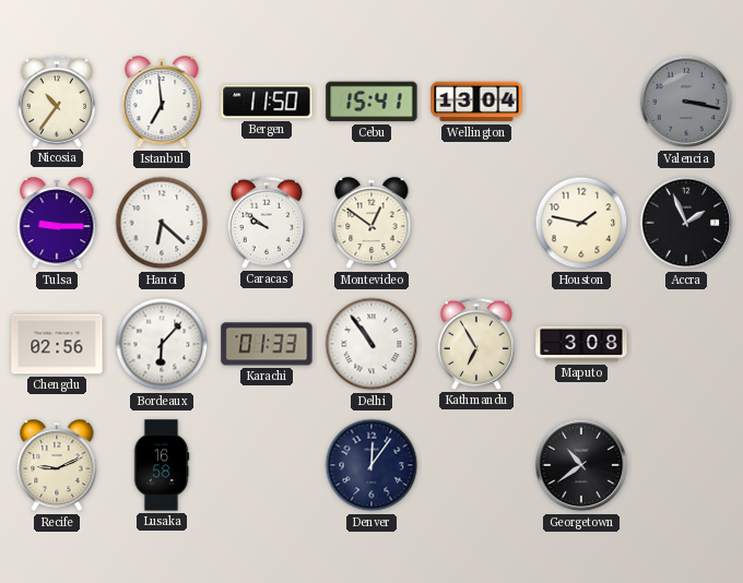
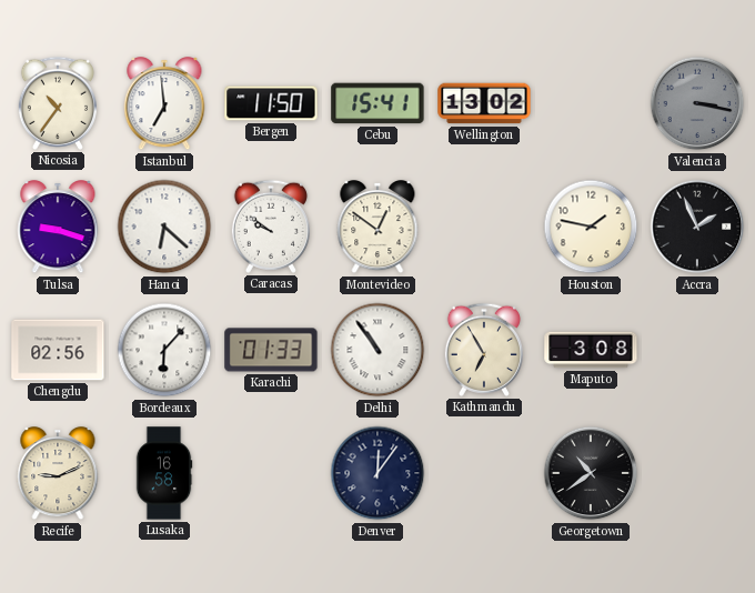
Wellington: 13:04 -> 13:02
Tulsa: 9:15 -> 9:18
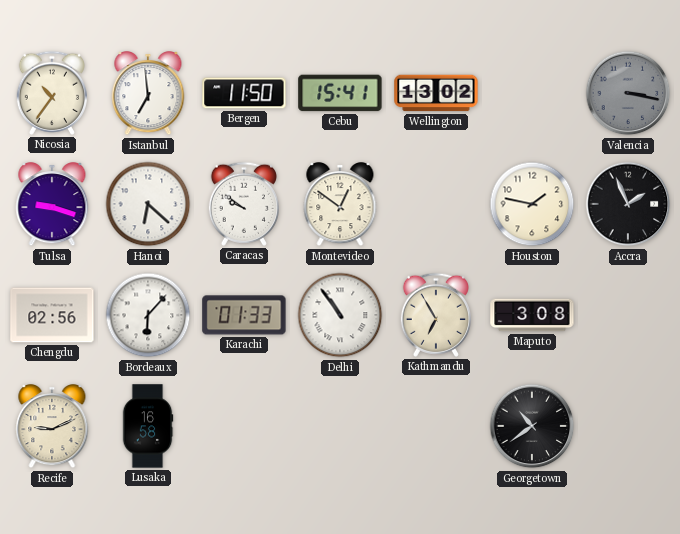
Denver: 12:06 -> none
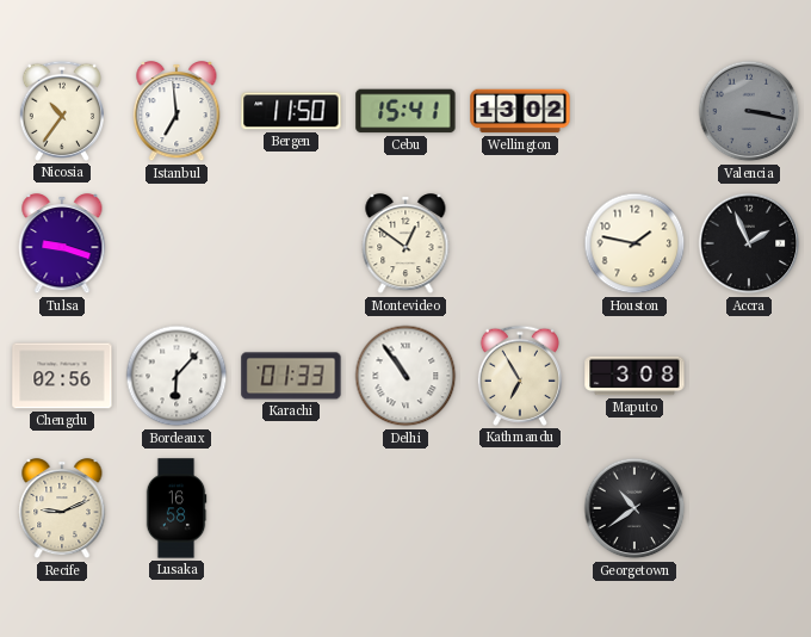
Hanoi: 6:22 -> none
Caracas: 9:51 -> none
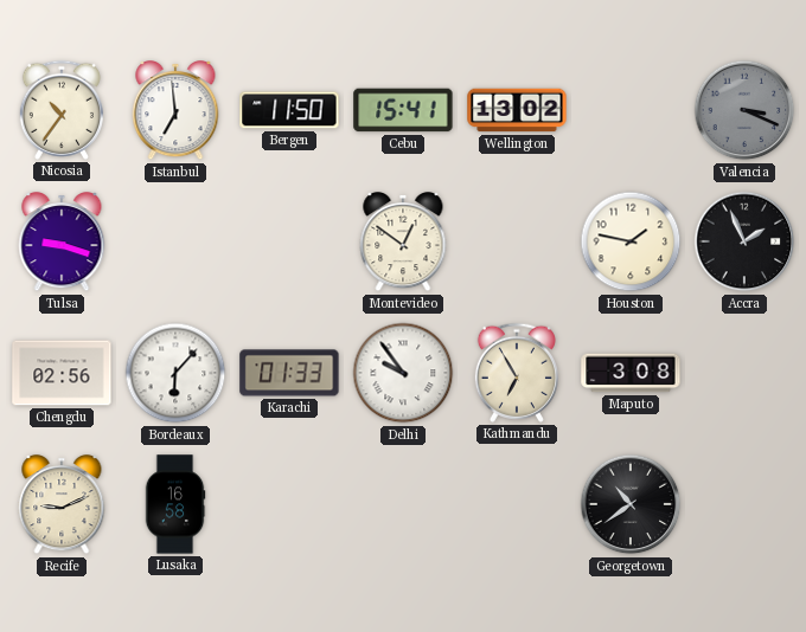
Valencia: 3:17 -> 3:19
Delhi: 10:54 -> 9:54
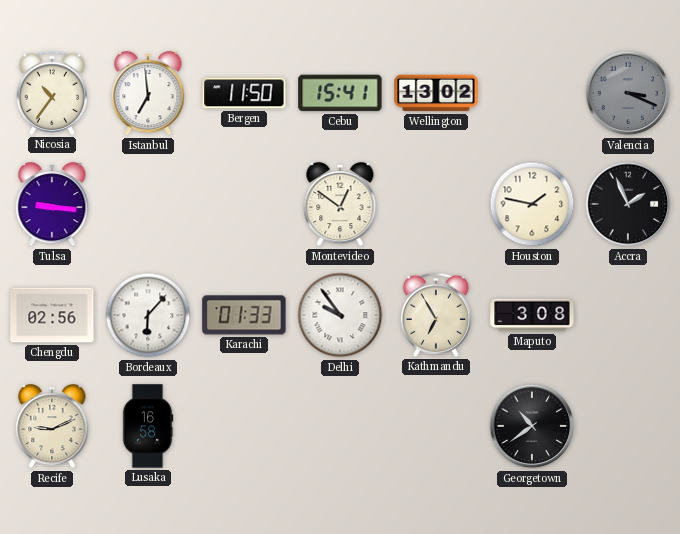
Tulsa: 9:18 -> 9:16
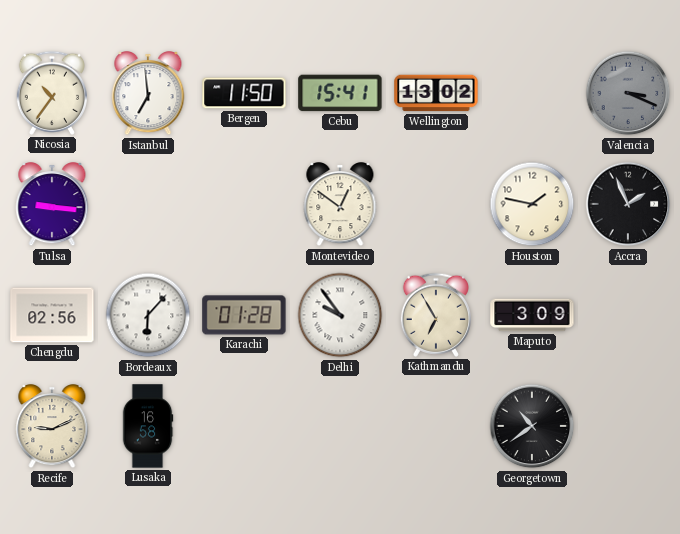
Karachi: 01:33 -> 01:28
Maputo: 3:08 -> 3:09
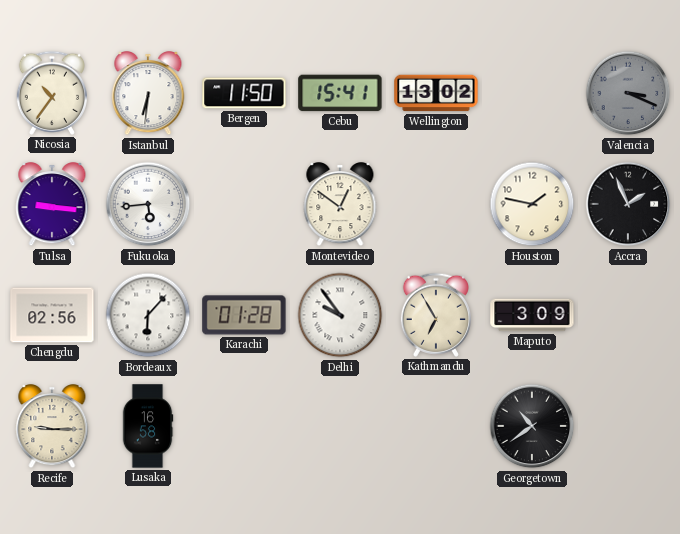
Istanbul: 6:59 -> 6:31
Fukuoka: none -> 5:44
Recife: 9:11 -> 9:15
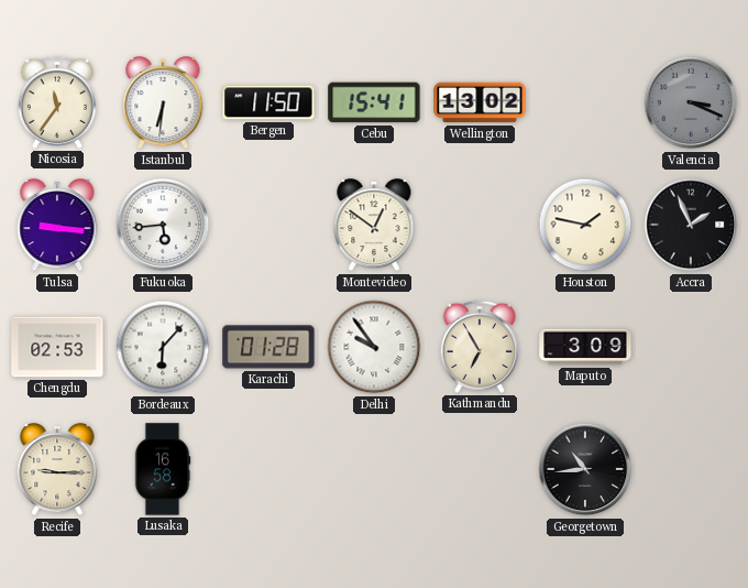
Nicosia: 10:36 -> 11:36
Chengdu: 02:56 -> 02:53
Georgetown: 10:39 -> 10:44
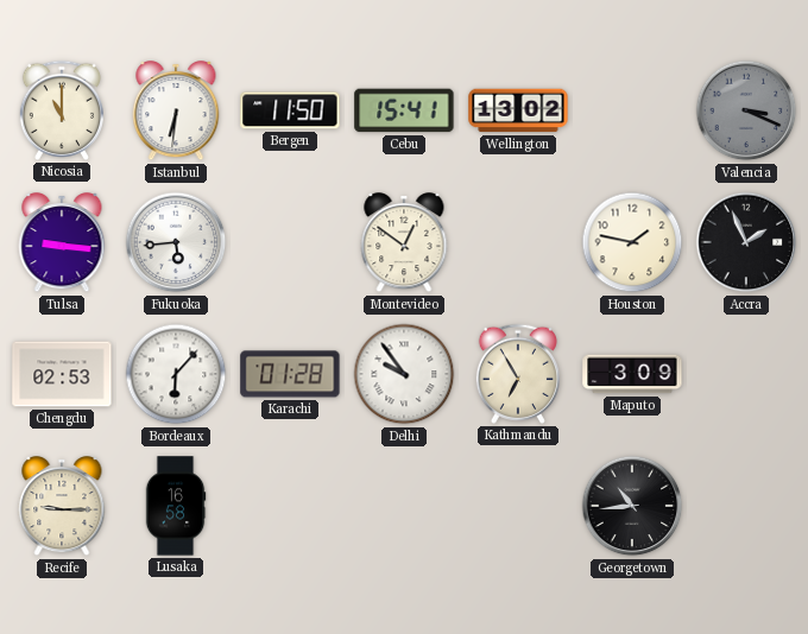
Nicosia: 11:36 -> 11:00
